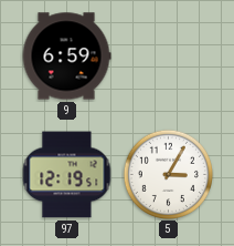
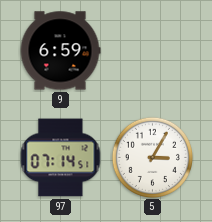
97: 12:19 -> 07:14
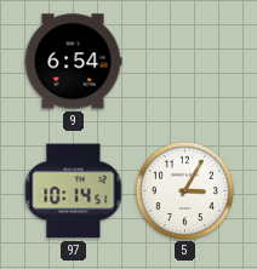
9: 6:59 -> 6:54
97: 07:14 -> 10:14
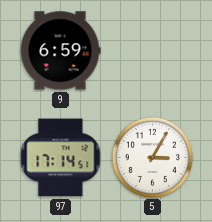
9: 6:54 -> 6:59
97: 10:14 -> 17:14
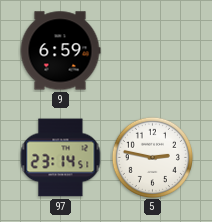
97: 17:14 -> 23:14
5: 3:05 -> 2:47
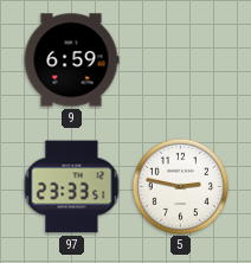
97: 23:14 -> 23:33
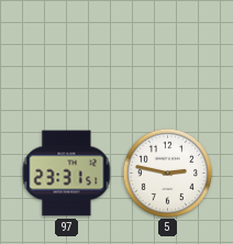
9: 6:59 -> none
97: 23:33 -> 23:31
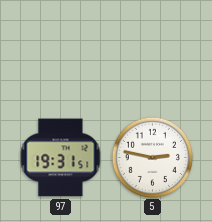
97: 23:31 -> 19:31
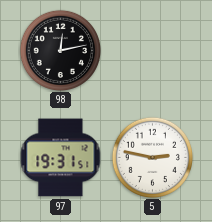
98: none -> 12:13
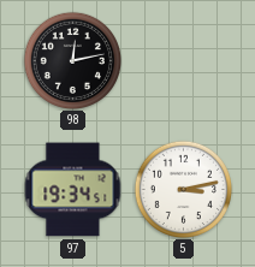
97: 19:31 -> 19:34
5: 2:47 -> 3:13
